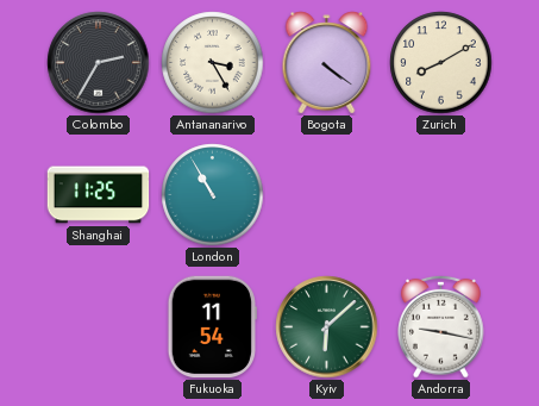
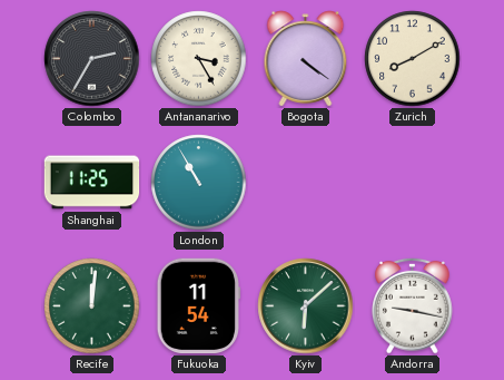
Recife: none -> 12:01
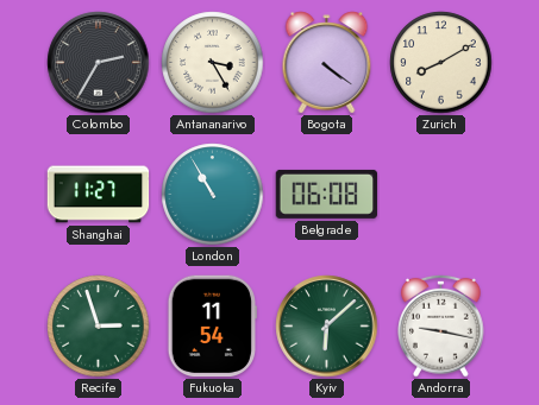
Shanghai: 11:25 -> 11:27
Belgrade: none -> 06:08
Recife: 12:01 -> 2:57
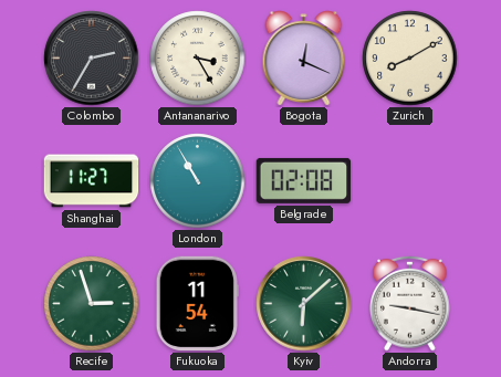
Bogota: 4:21 -> 12:19
Belgrade: 06:08 -> 02:08
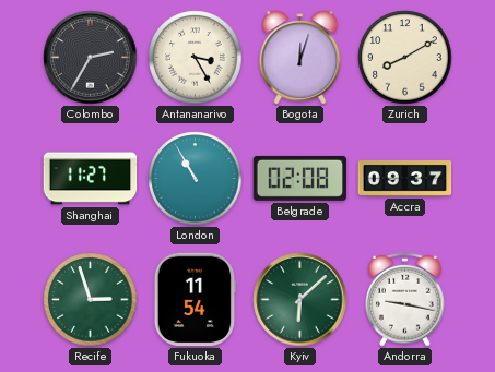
Bogota: 12:19 -> 12:03
Accra: none -> 09:37
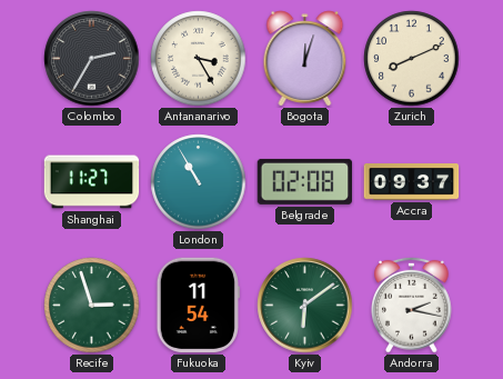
Zurich: 8:10 -> 8:11
Kyiv: 6:08 -> 6:09
Andorra: 9:17 -> 2:17
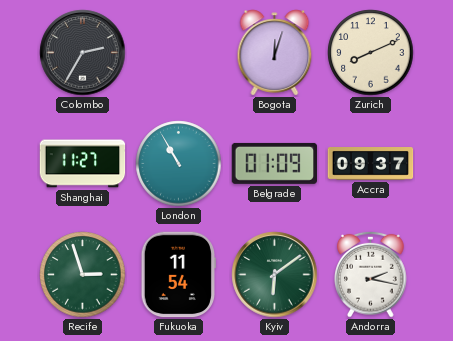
Antananarivo: 3:25 -> none
Belgrade: 02:08 -> 01:09
